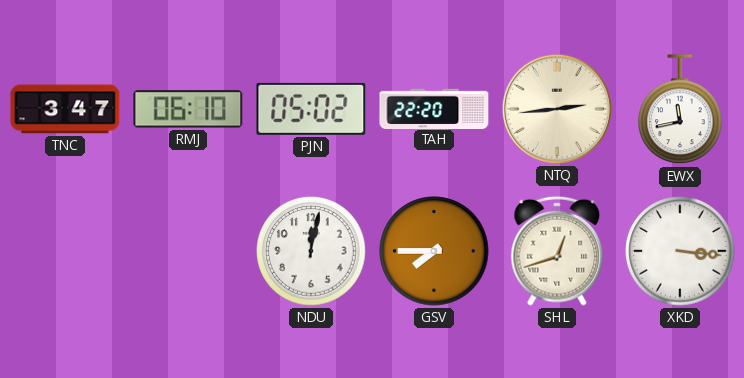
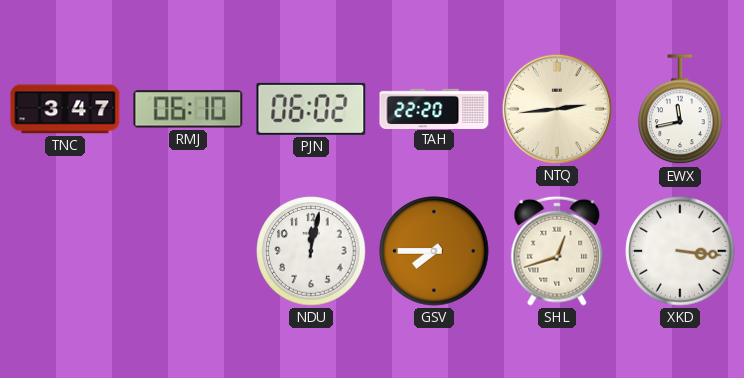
PJN: 05:02 -> 06:02
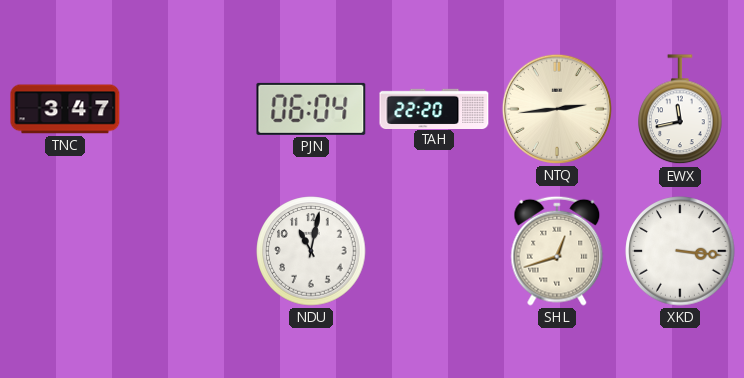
RMJ: 06:10 -> none
PJN: 06:02 -> 06:04
NDU: 12:02 -> 11:02
GSV: 7:45 -> none
